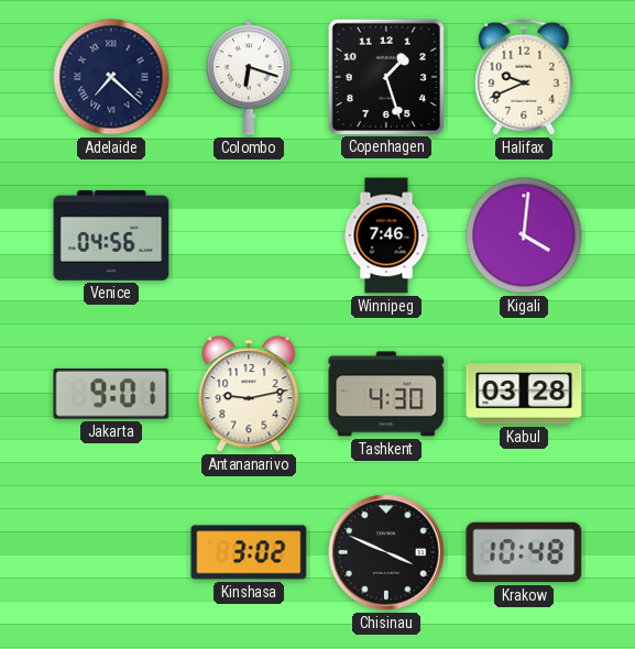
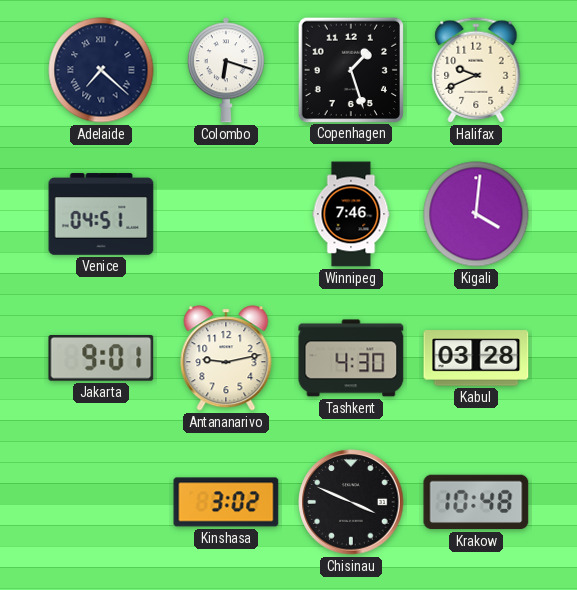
Venice: 04:56 -> 04:51
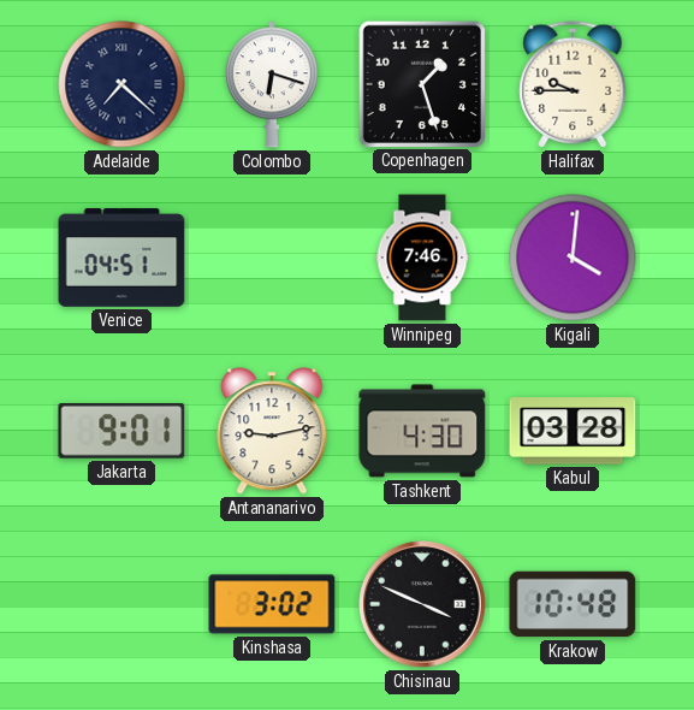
Halifax: 9:41 -> 9:45
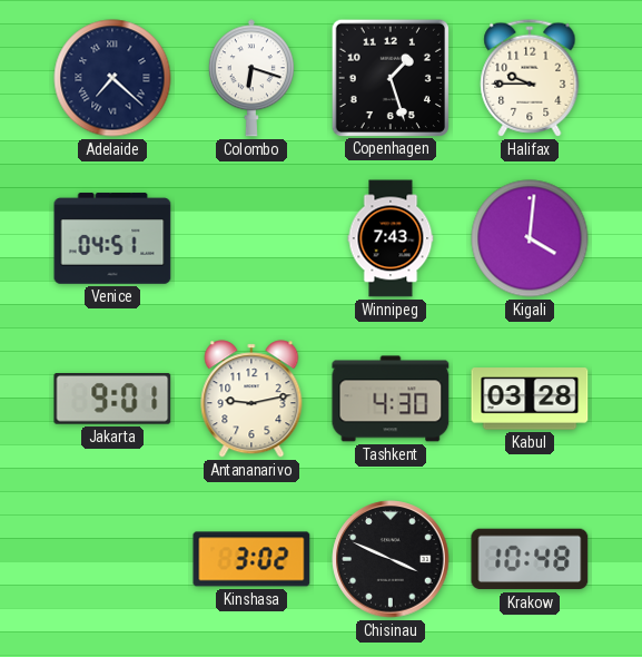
Winnipeg: 7:46 -> 7:43
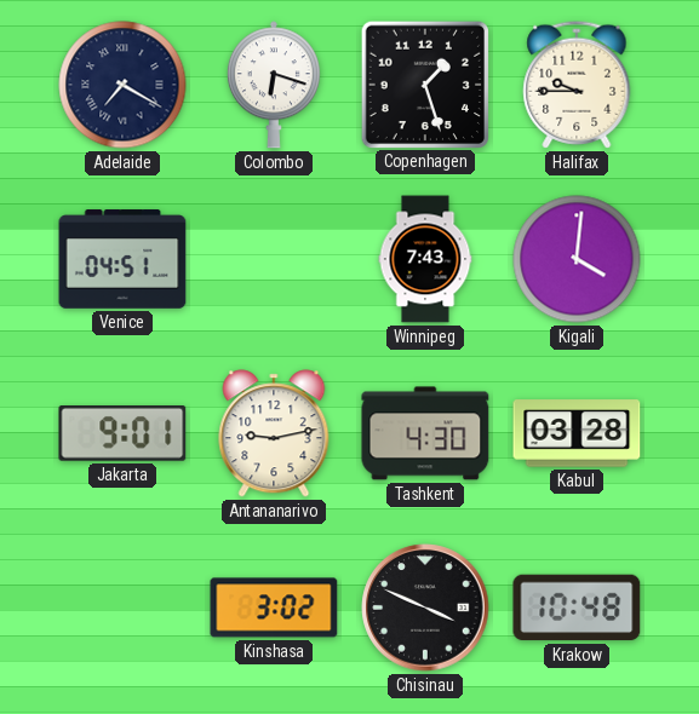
Adelaide: 7:22 -> 7:20
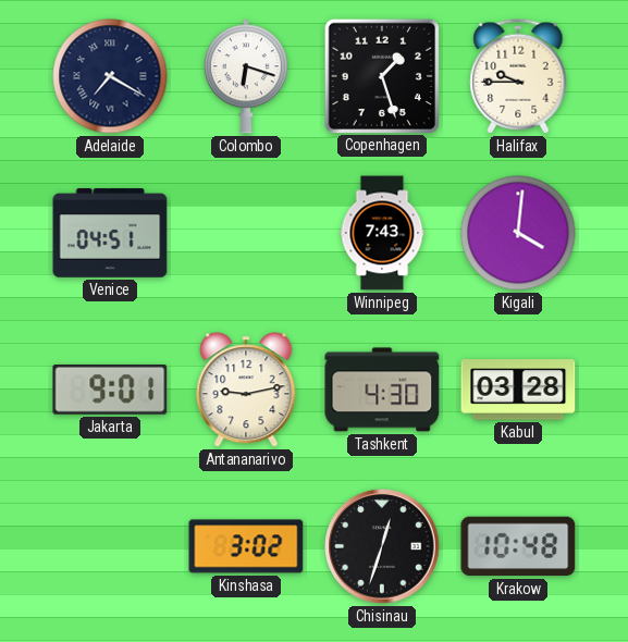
Chisinau: 3:49 -> 12:33
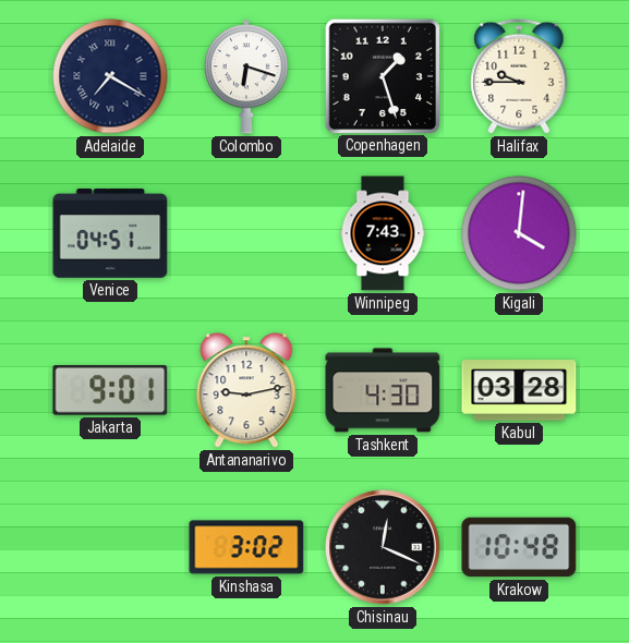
Chisinau: 12:33 -> 12:19
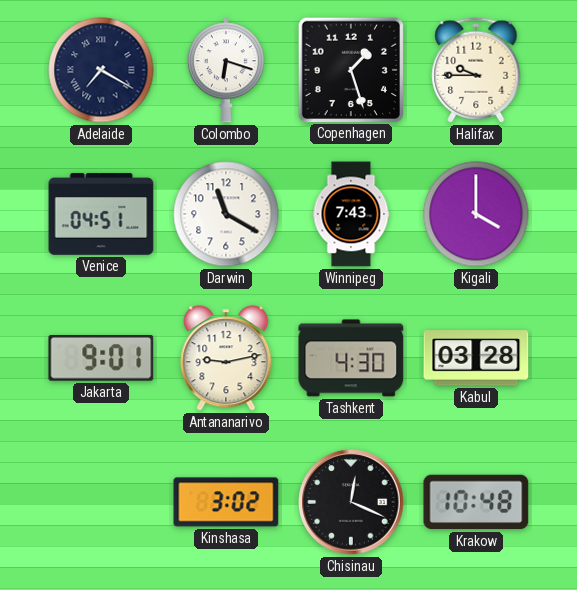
Darwin: none -> 11:20
Kigali: 4:01 -> 4:00
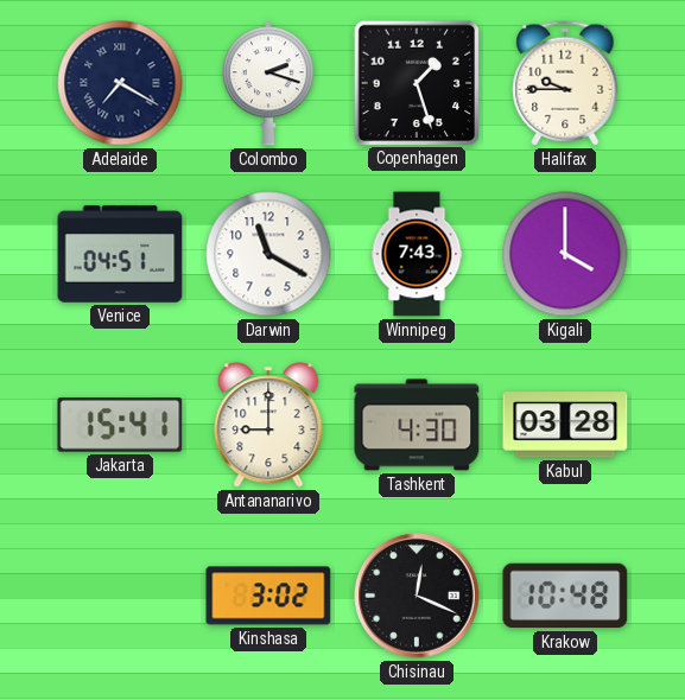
Colombo: 6:18 -> 2:18
Jakarta: 9:01 -> 15:41
Antananarivo: 9:13 -> 9:00
